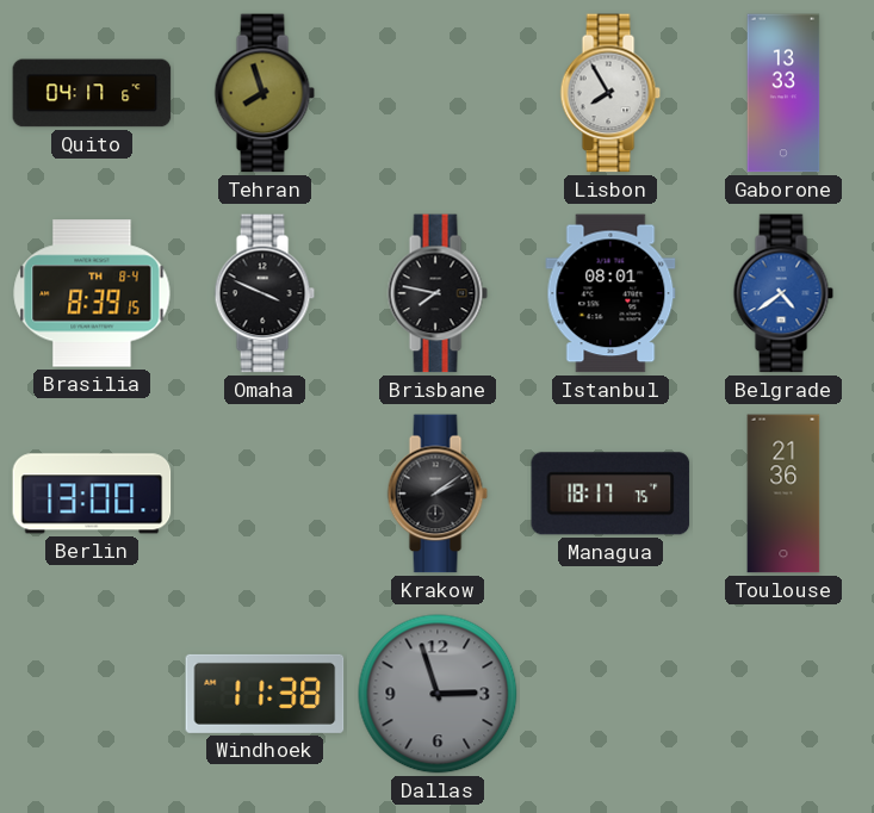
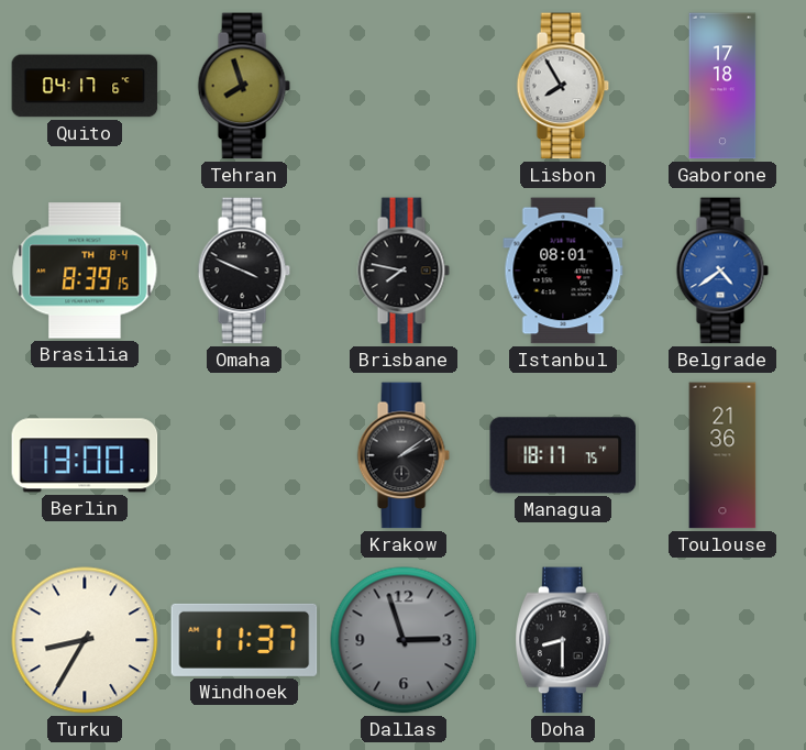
Gaborone: 13:33 -> 17:18
Turku: none -> 8:35
Windhoek: 11:38 -> 11:37
Doha: none -> 8:30
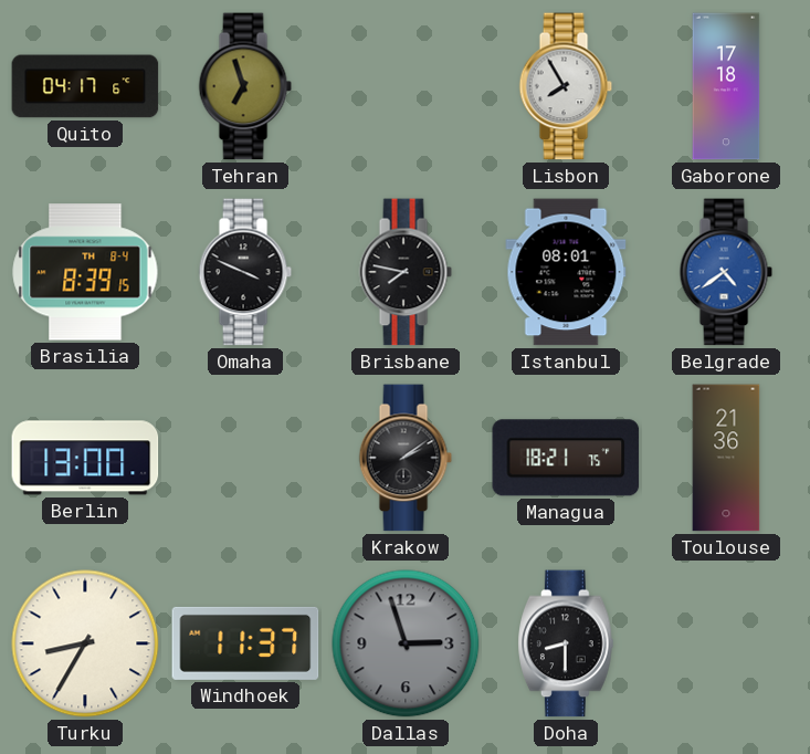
Tehran: 7:57 -> 6:57
Managua: 18:17 -> 18:21
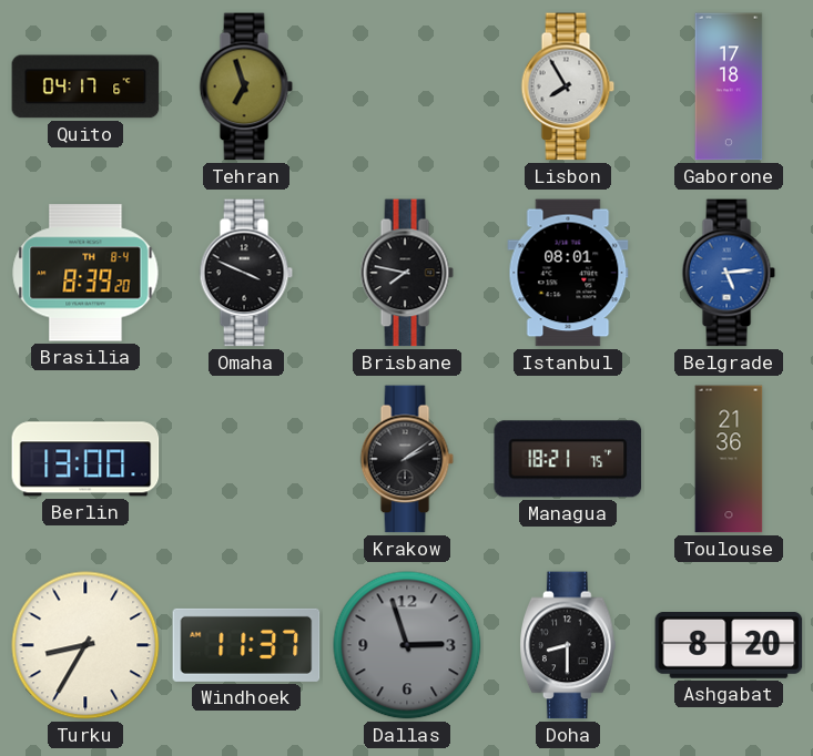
Brasilia: 8:39:15 -> 8:39:20
Belgrade: 4:39 -> 5:14
Ashgabat: none -> 8:20
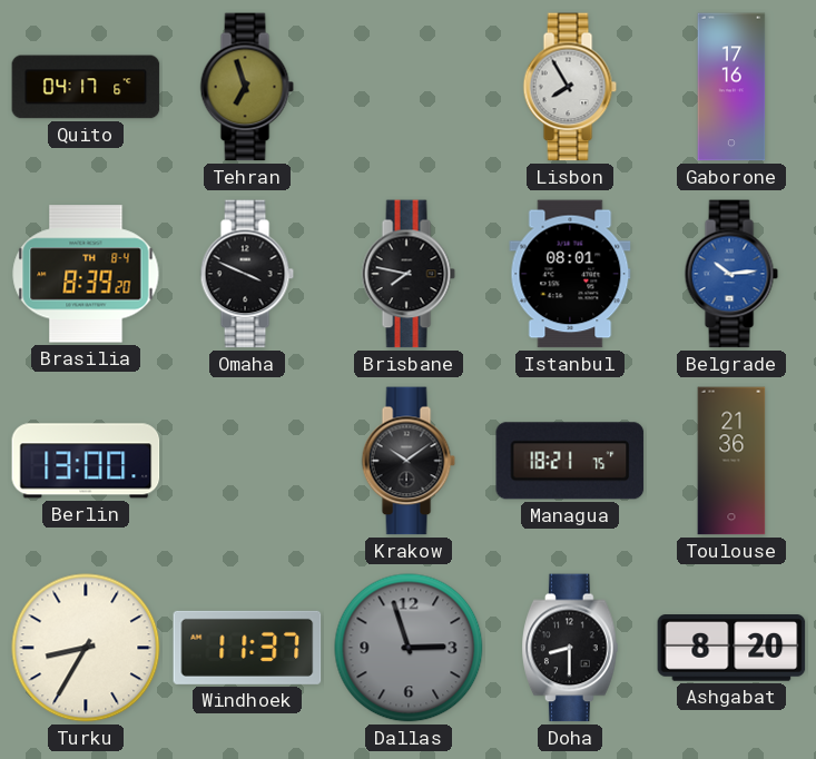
Gaborone: 17:18 -> 17:16
Belgrade: 5:14 -> 10:14
Krakow: 2:09 -> 10:09
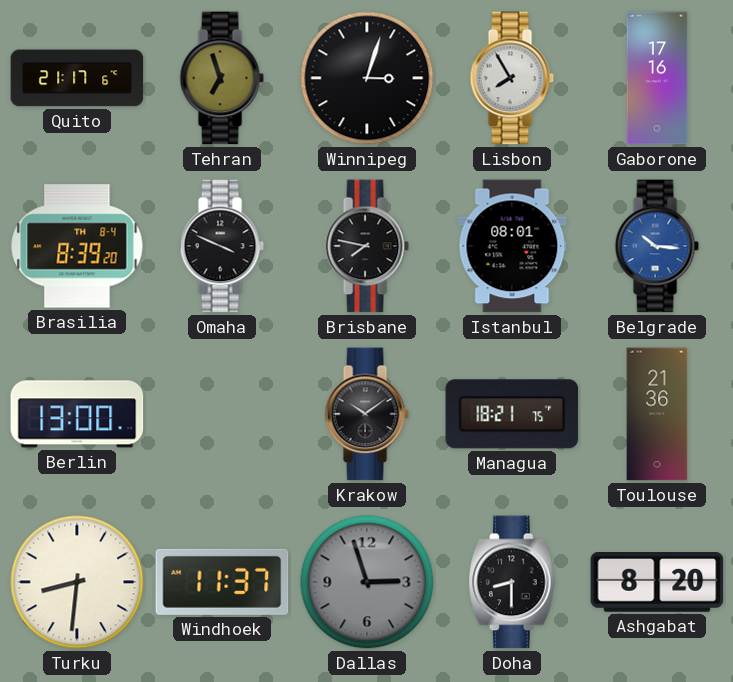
Quito: 04:17 -> 21:17
Winnipeg: none -> 3:03
Belgrade: 10:14 -> 10:16
Turku: 8:35 -> 8:31
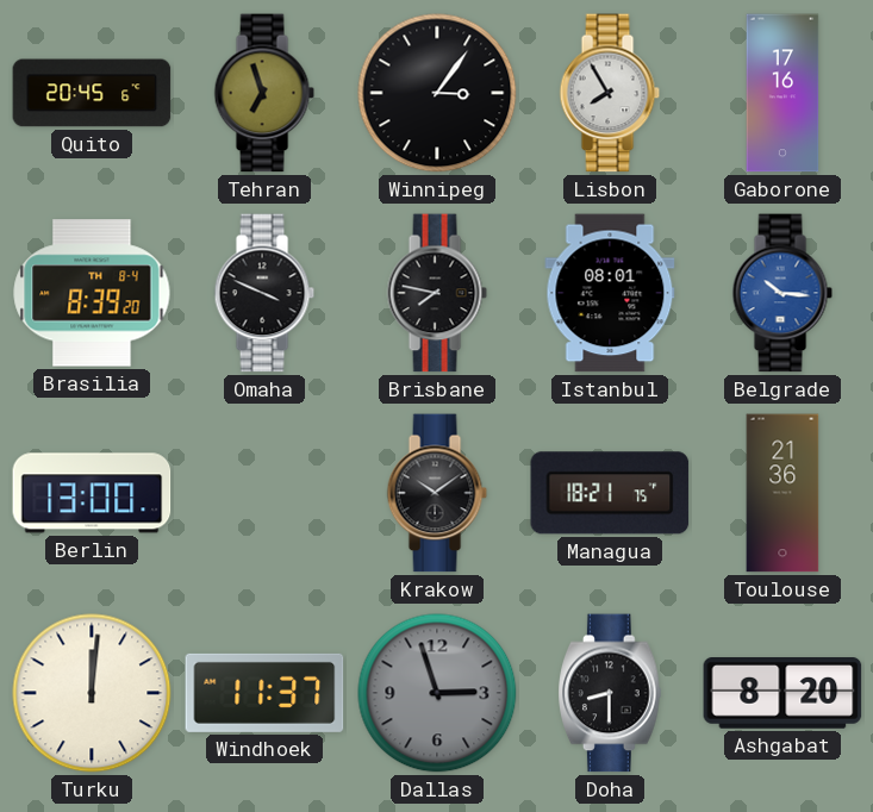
Quito: 21:17 -> 20:45
Winnipeg: 3:03 -> 3:06
Turku: 8:31 -> 12:01
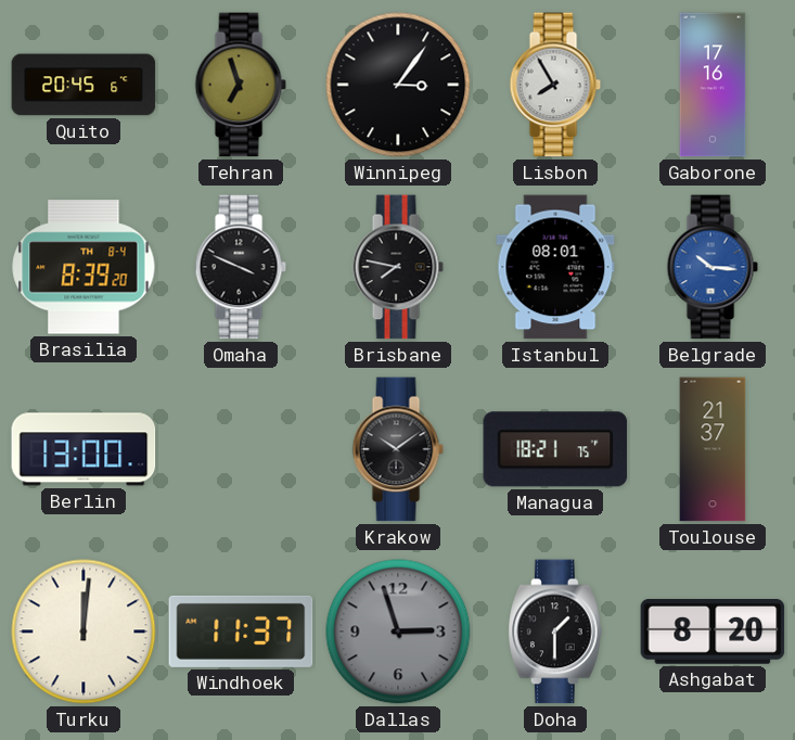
Toulouse: 21:36 -> 21:37
Doha: 8:30 -> 1:30
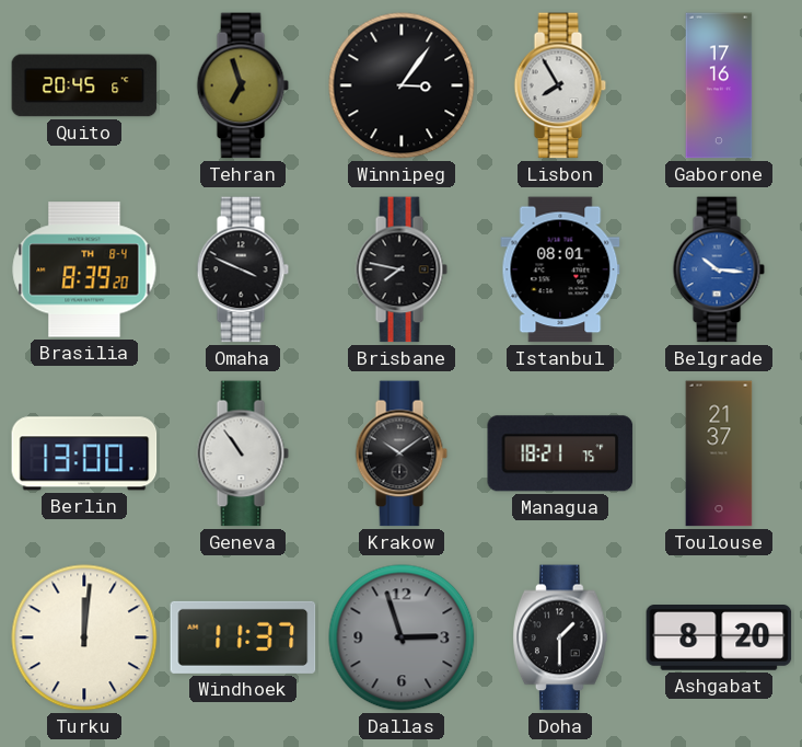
Geneva: none -> 10:54
